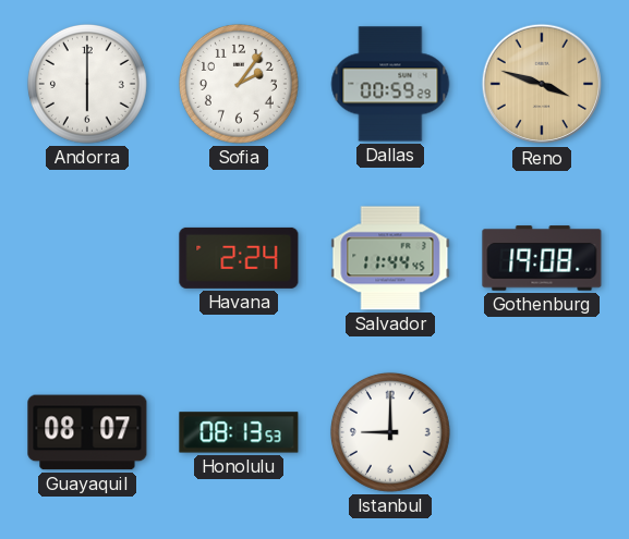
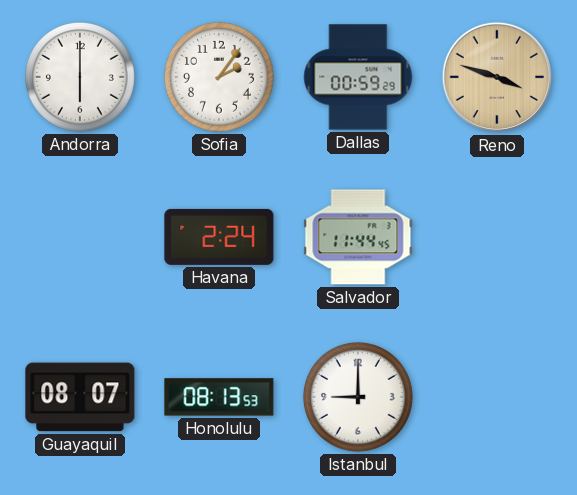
Gothenburg: 19:08 -> none
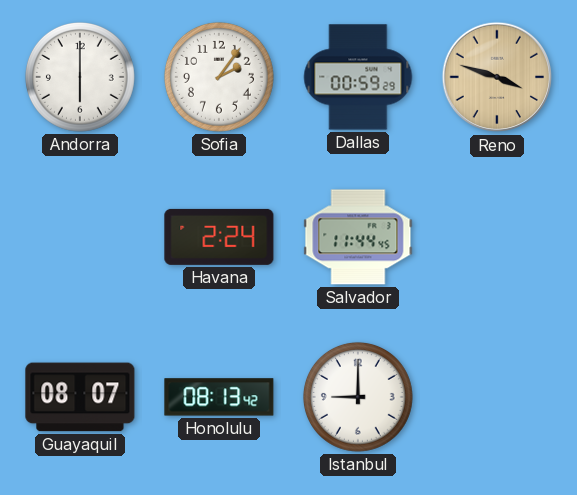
Honolulu: 08:13:53 -> 08:13:42
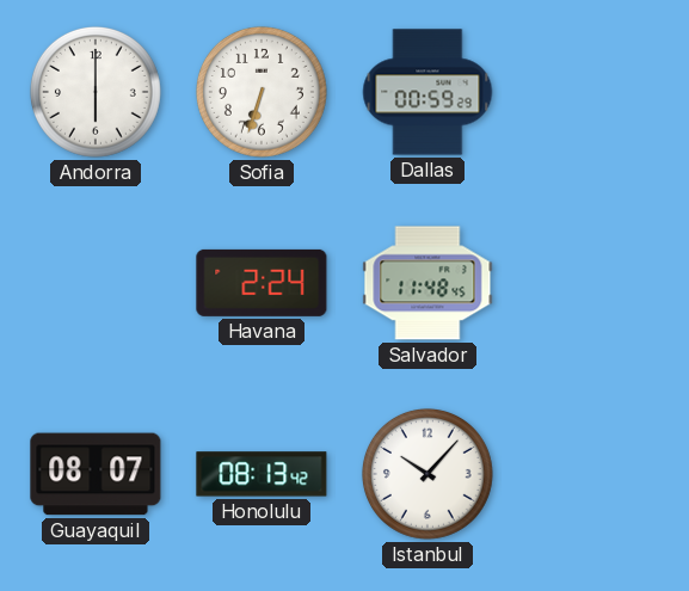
Sofia: 2:06 -> 6:33
Reno: 3:48 -> none
Salvador: 11:44 -> 11:48
Istanbul: 9:00 -> 10:07
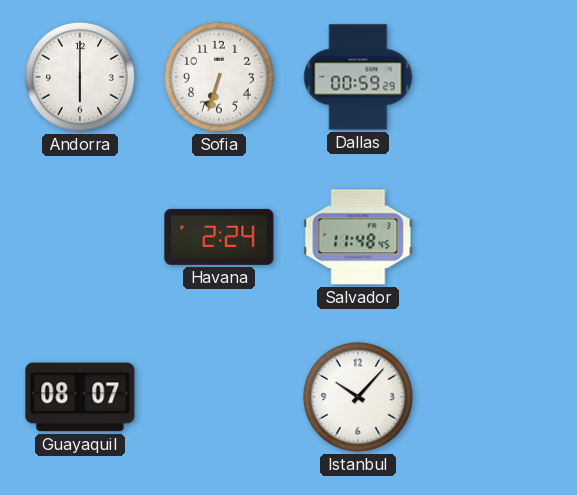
Honolulu: 08:13 -> none
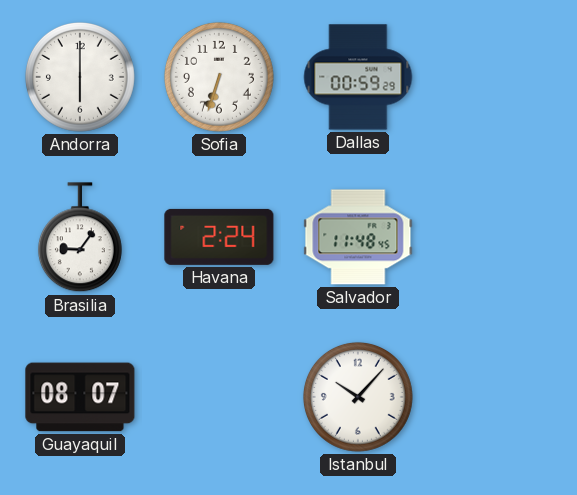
Brasilia: none -> 9:06
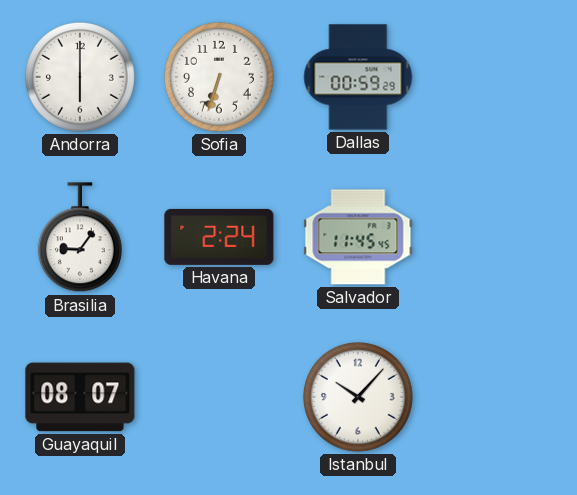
Salvador: 11:48 -> 11:45
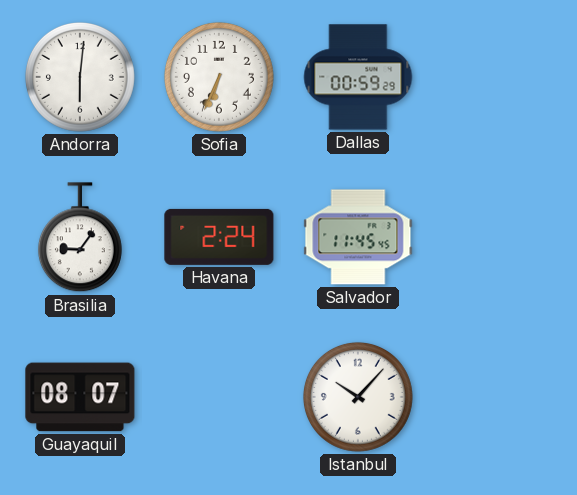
Andorra: 6:00 -> 6:01
Sofia: 6:33 -> 6:34
